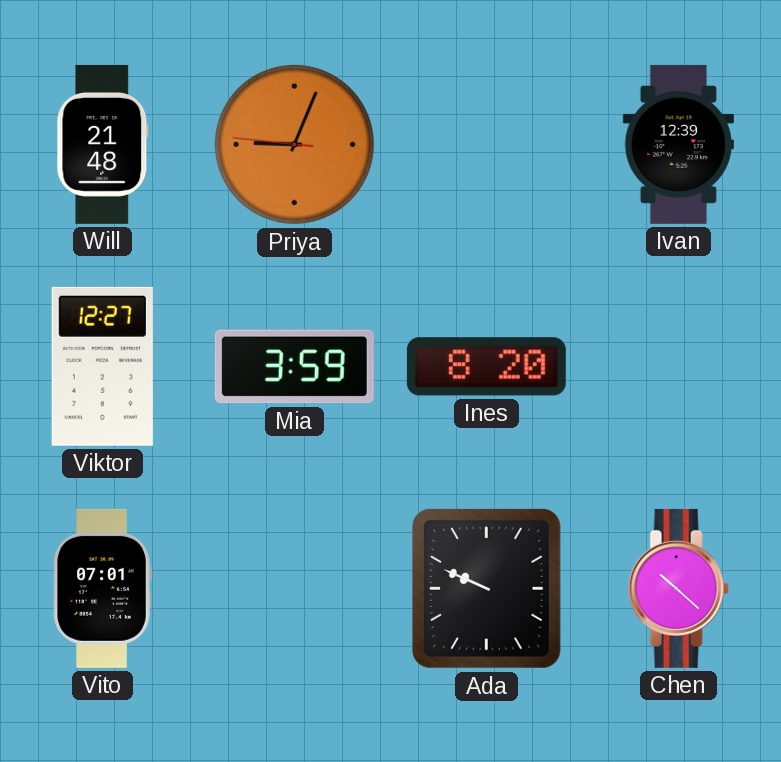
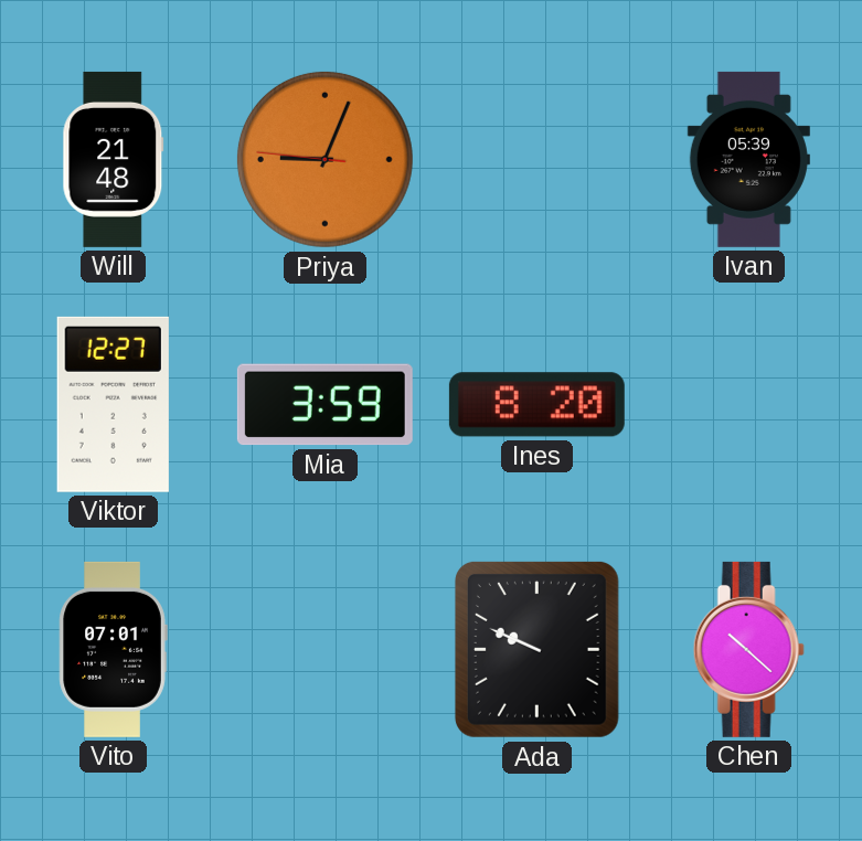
Ivan: 12:39 -> 05:39
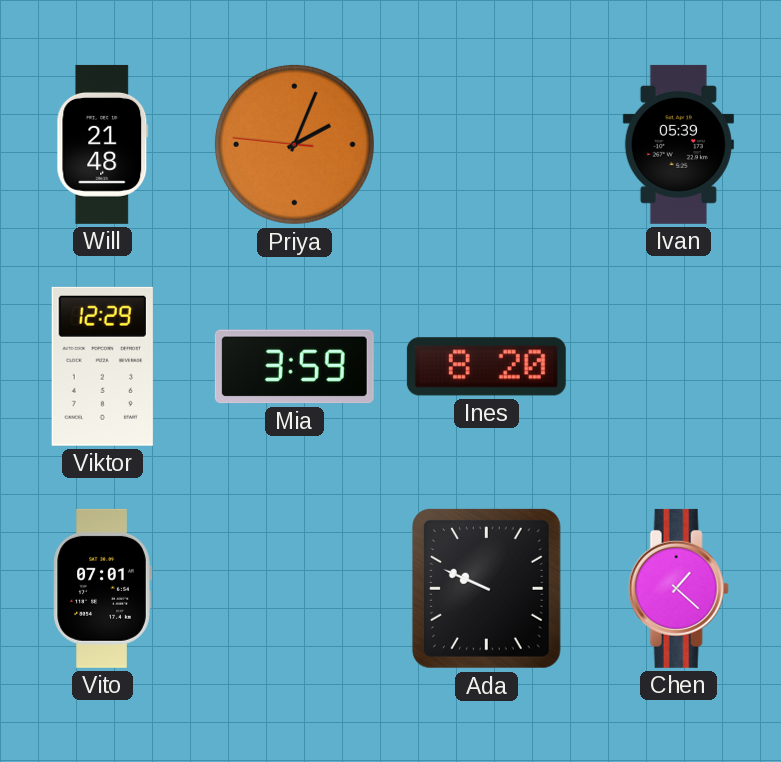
Priya: 9:03 -> 2:03
Viktor: 12:27 -> 12:29
Chen: 10:22 -> 1:22
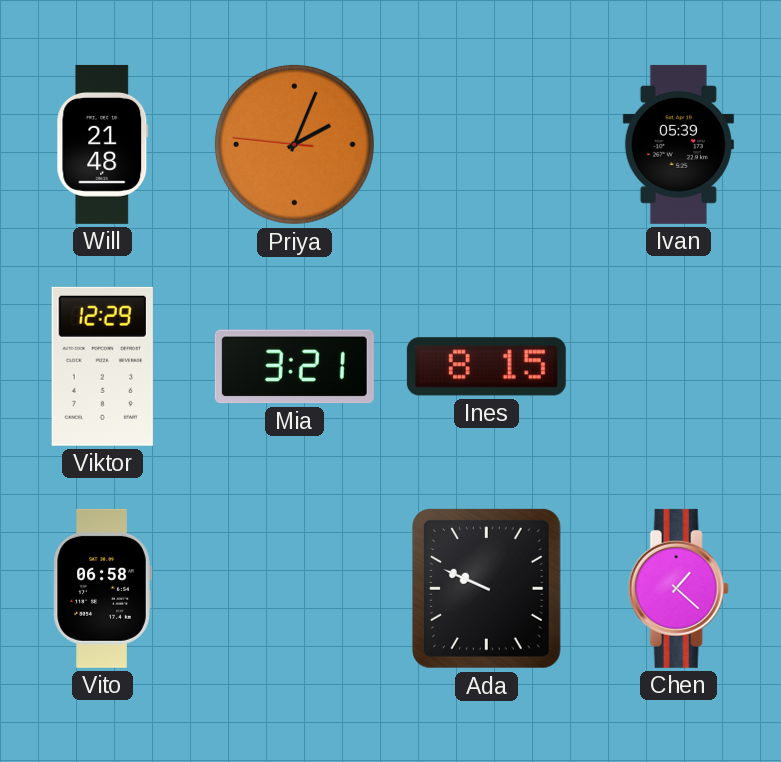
Mia: 3:59 -> 3:21
Ines: 8:20 -> 8:15
Vito: 07:01 -> 06:58
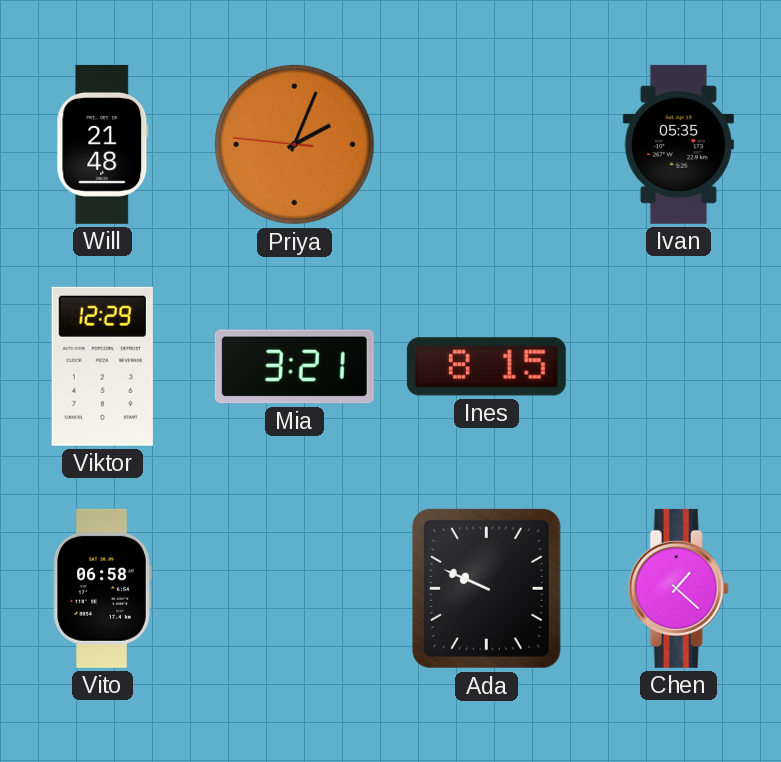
Ivan: 05:39 -> 05:35
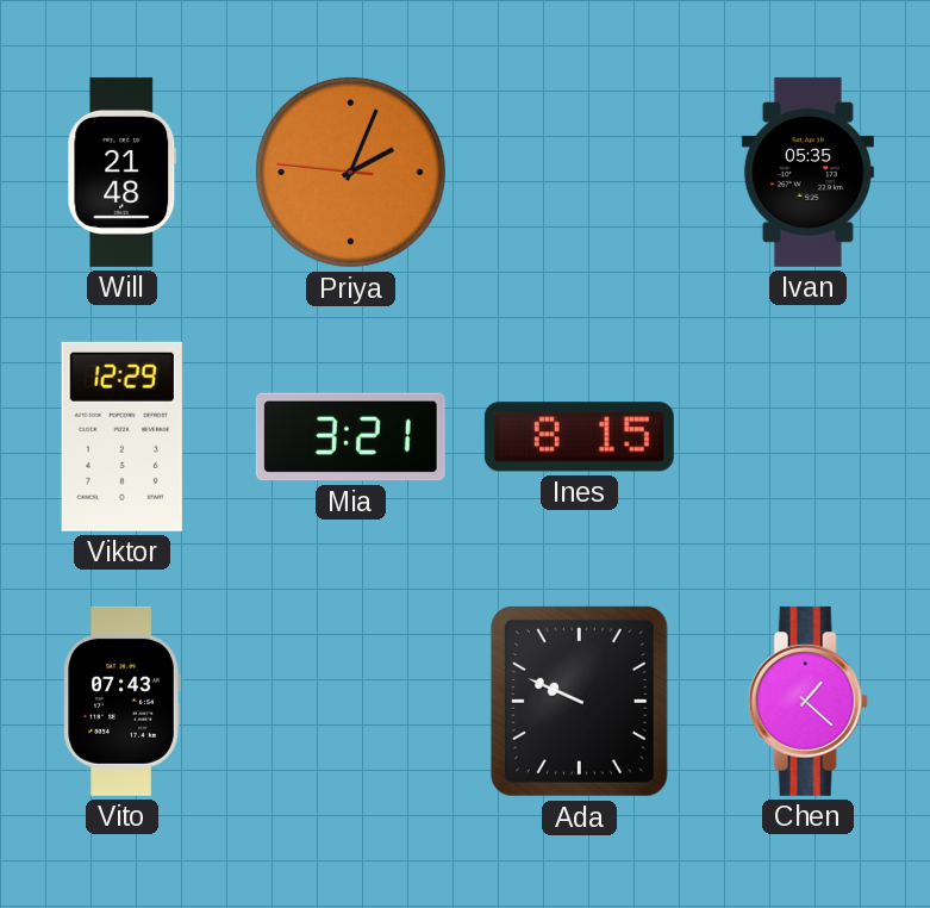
Vito: 06:58 -> 07:43
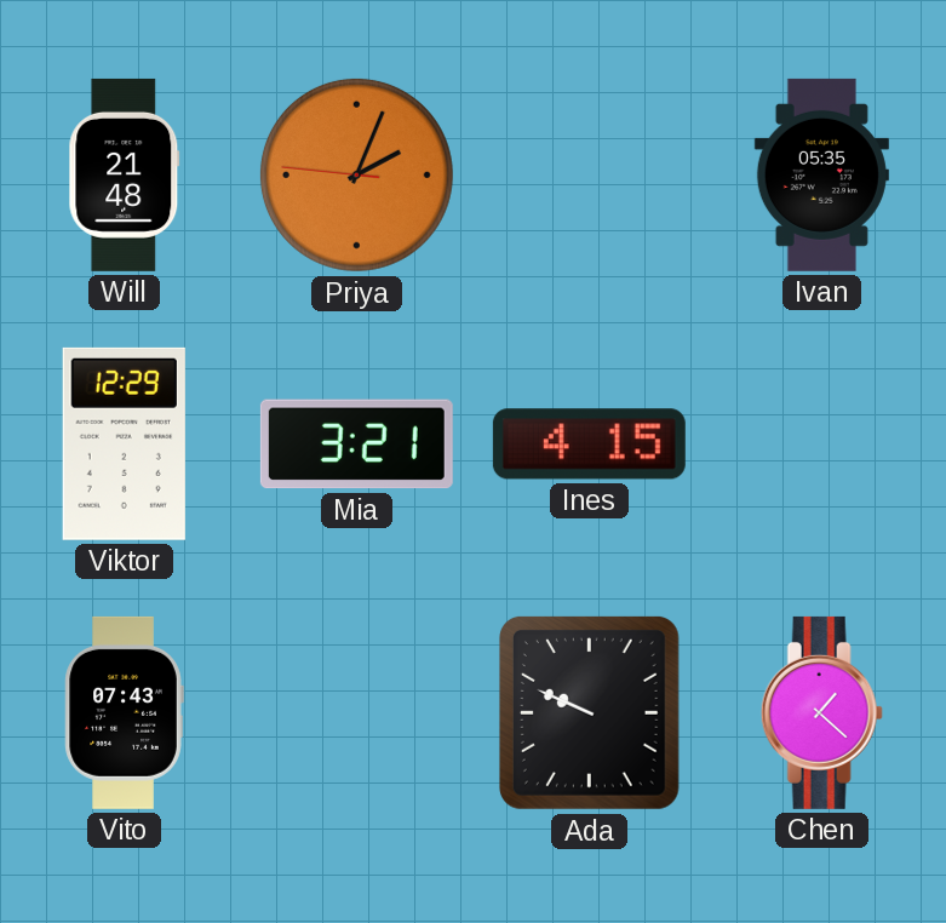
Ines: 8:15 -> 4:15
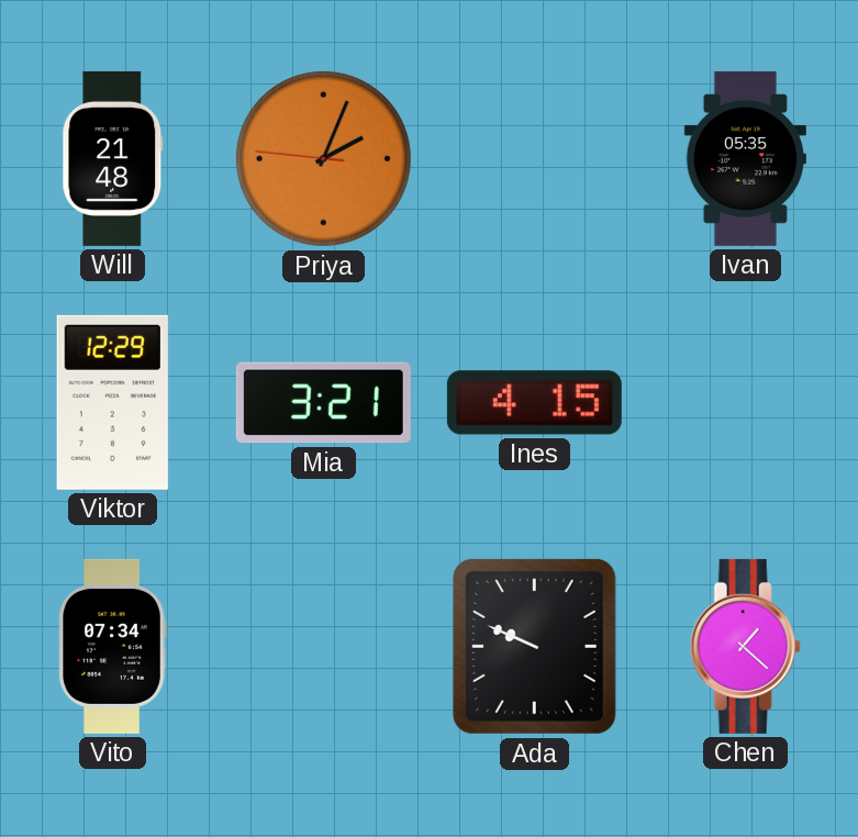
Vito: 07:43 -> 07:34
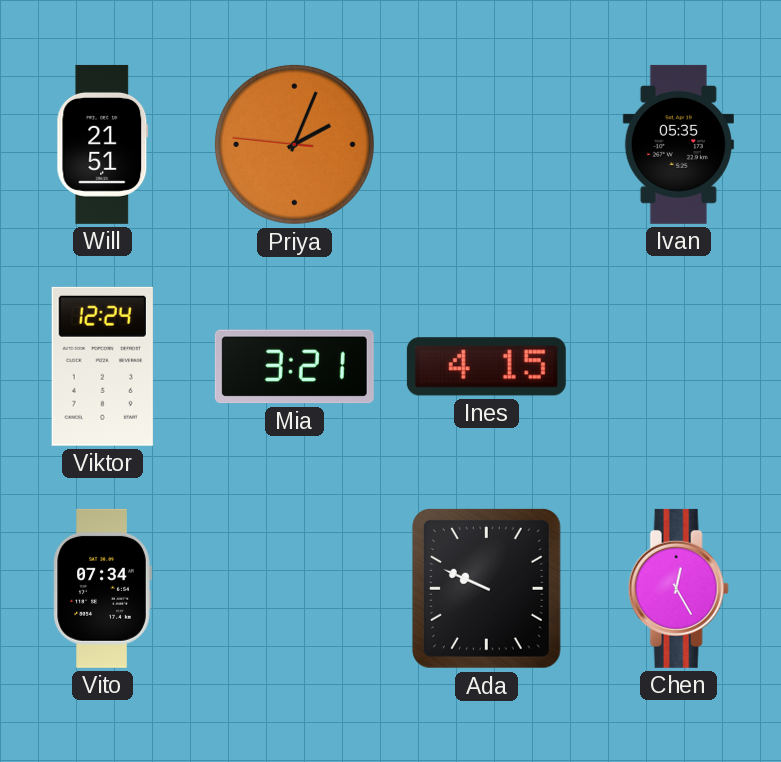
Will: 21:48 -> 21:51
Viktor: 12:29 -> 12:24
Chen: 1:22 -> 12:25
